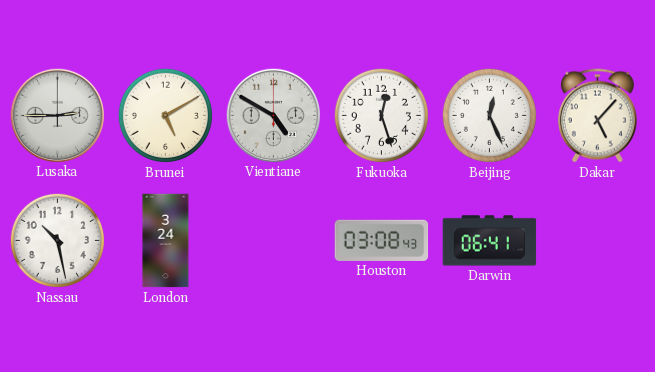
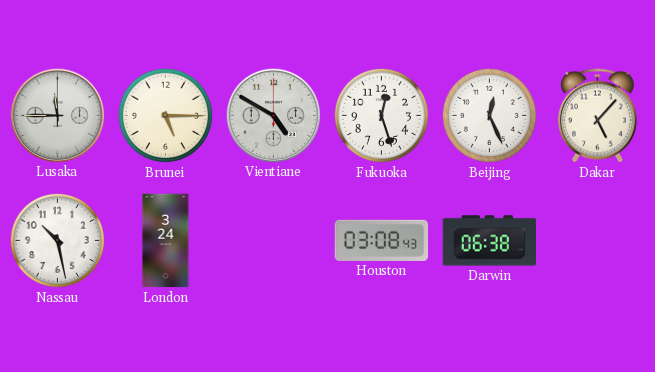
Lusaka: 2:45 -> 11:45
Brunei: 5:10 -> 5:15
Darwin: 06:41 -> 06:38
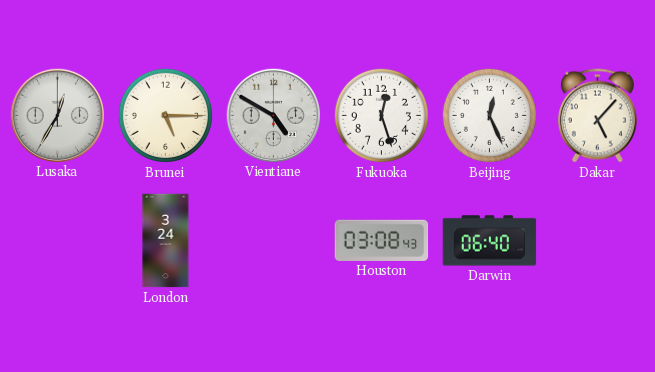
Lusaka: 11:45 -> 12:35
Nassau: 10:28 -> none
Darwin: 06:38 -> 06:40
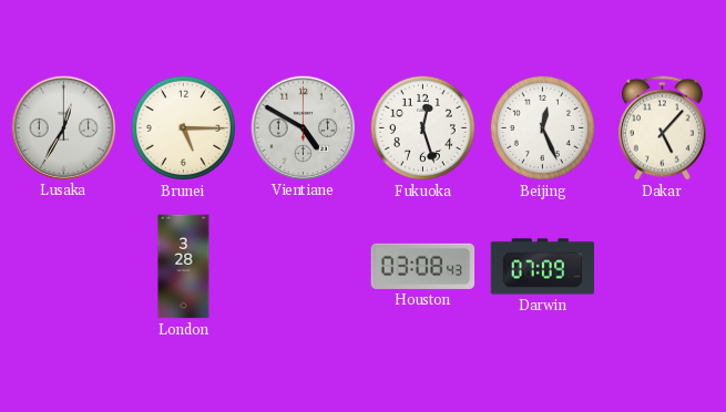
London: 3:24 -> 3:28
Darwin: 06:40 -> 07:09
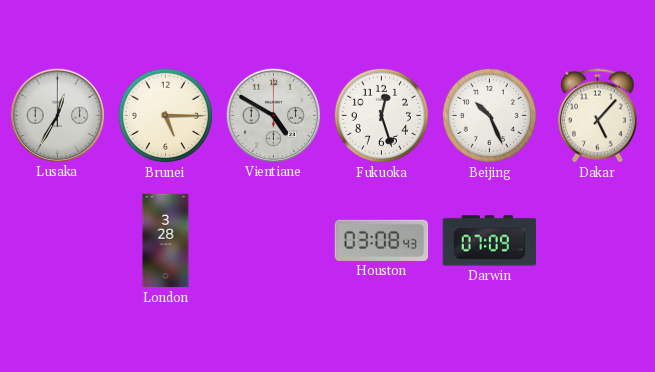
Beijing: 12:26 -> 10:26
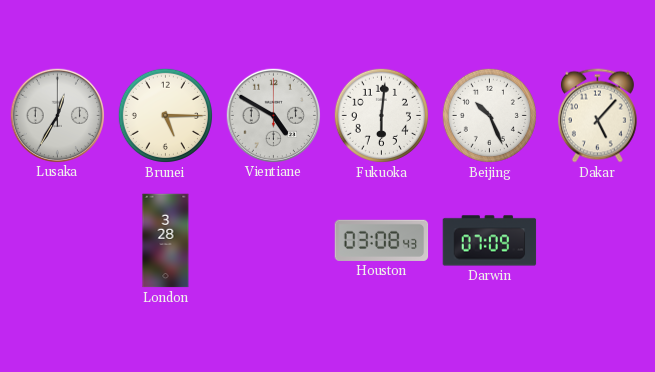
Fukuoka: 12:27 -> 6:01
